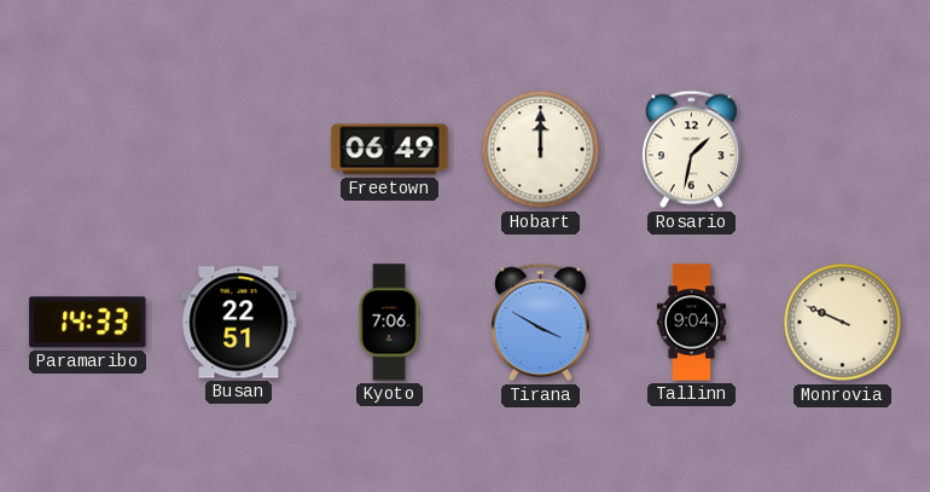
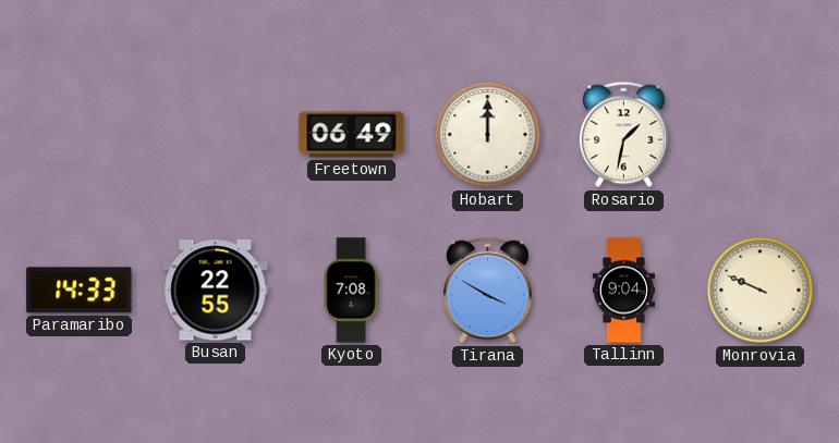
Busan: 22:51 -> 22:55
Kyoto: 7:06 -> 7:08
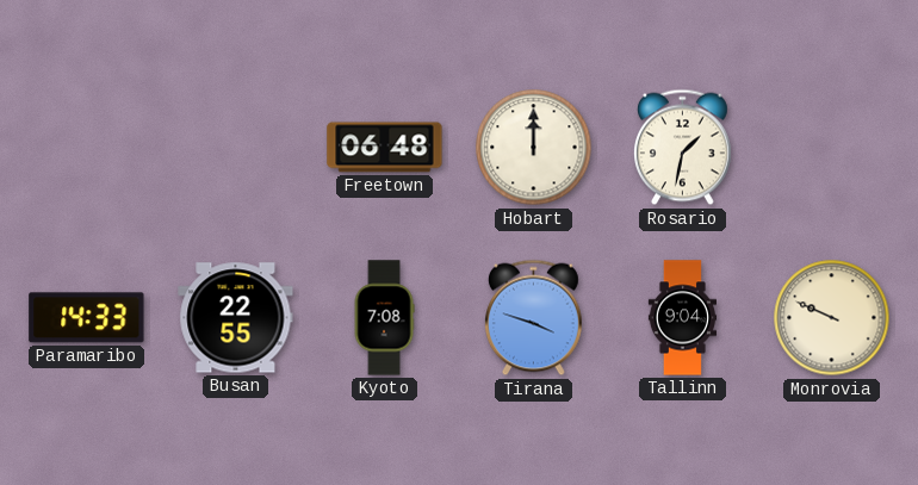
Freetown: 06:49 -> 06:48
Tirana: 3:50 -> 3:48
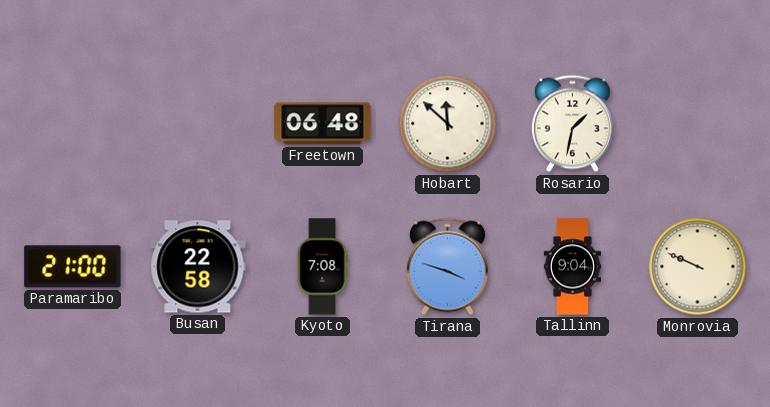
Hobart: 12:00 -> 11:52
Paramaribo: 14:33 -> 21:00
Busan: 22:55 -> 22:58
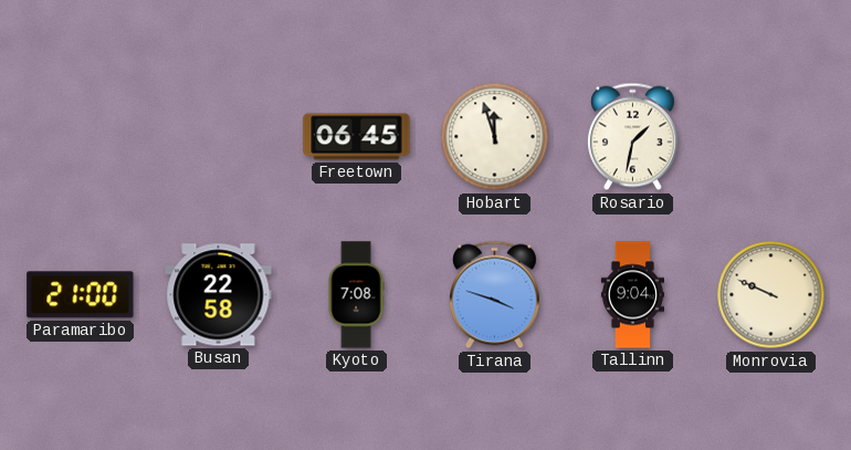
Freetown: 06:48 -> 06:45
Hobart: 11:52 -> 11:57
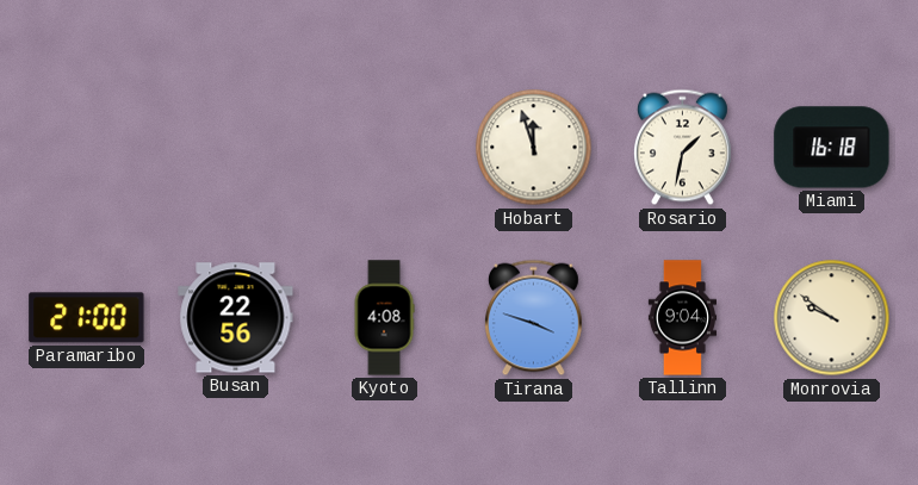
Freetown: 06:45 -> none
Miami: none -> 16:18
Busan: 22:58 -> 22:56
Kyoto: 7:08 -> 4:08
Monrovia: 9:49 -> 9:51
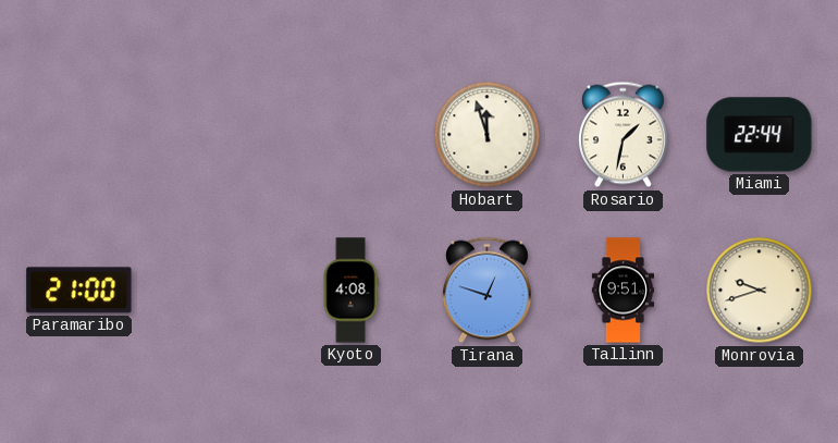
Miami: 16:18 -> 22:44
Busan: 22:56 -> none
Tirana: 3:48 -> 12:48
Tallinn: 9:04 -> 9:51
Monrovia: 9:51 -> 9:42
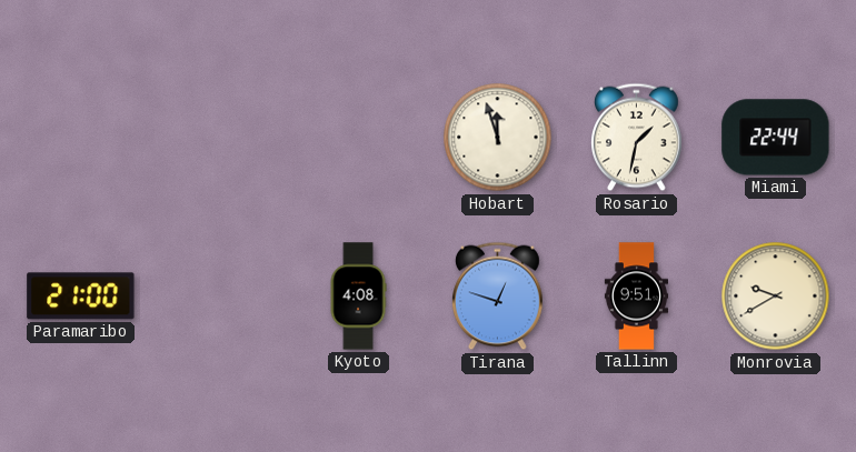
Monrovia: 9:42 -> 9:40
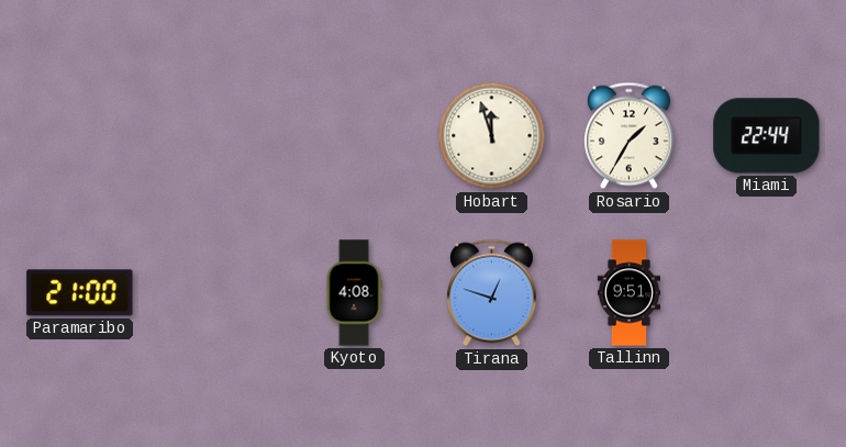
Rosario: 1:32 -> 1:35
Monrovia: 9:40 -> none
